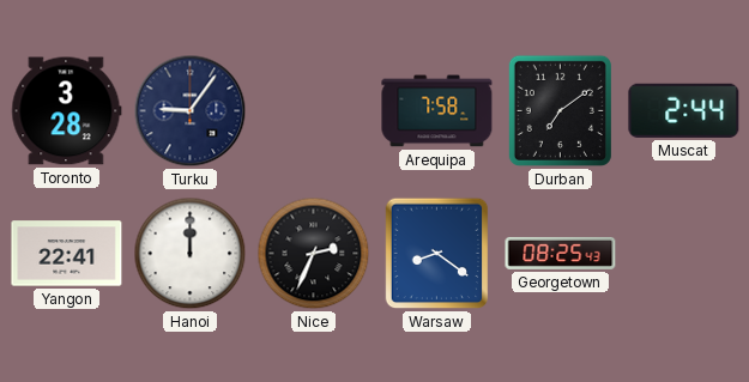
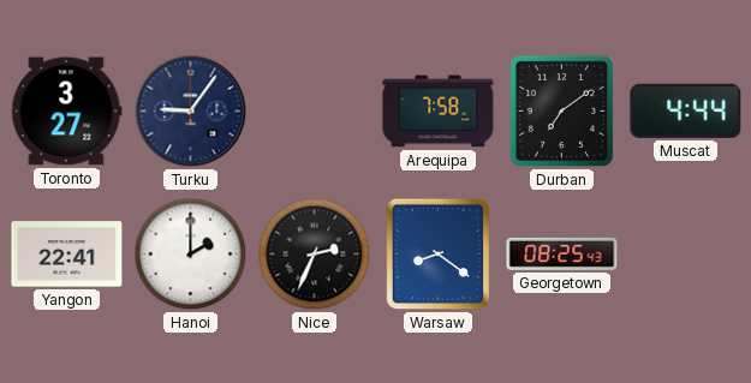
Toronto: 3:28 -> 3:27
Muscat: 2:44 -> 4:44
Hanoi: 12:00 -> 2:00
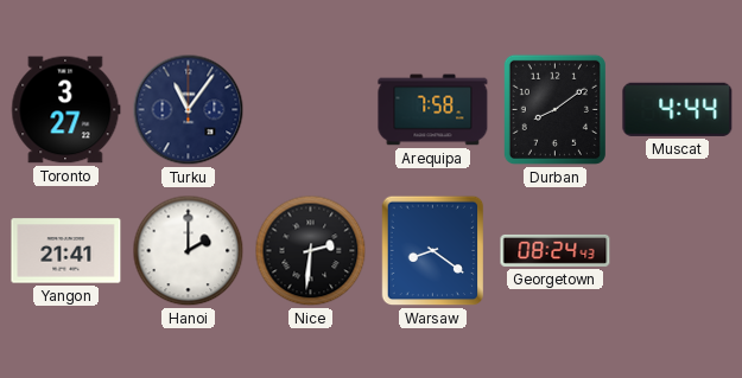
Turku: 9:06 -> 11:06
Durban: 7:09 -> 8:09
Yangon: 22:41 -> 21:41
Nice: 2:34 -> 2:31
Georgetown: 08:25 -> 08:24
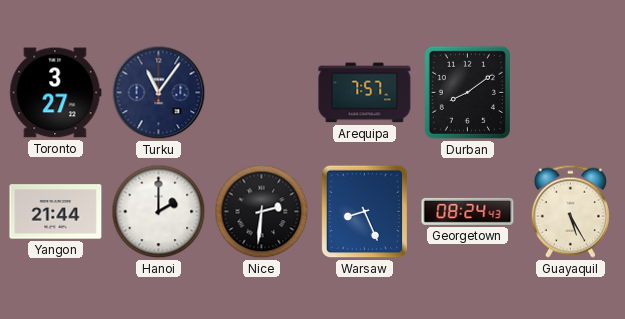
Arequipa: 7:58 -> 7:57
Muscat: 4:44 -> none
Yangon: 21:41 -> 21:44
Warsaw: 8:21 -> 8:26
Guayaquil: none -> 5:25
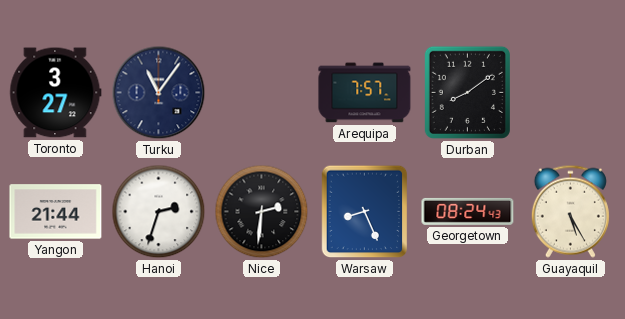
Hanoi: 2:00 -> 2:33
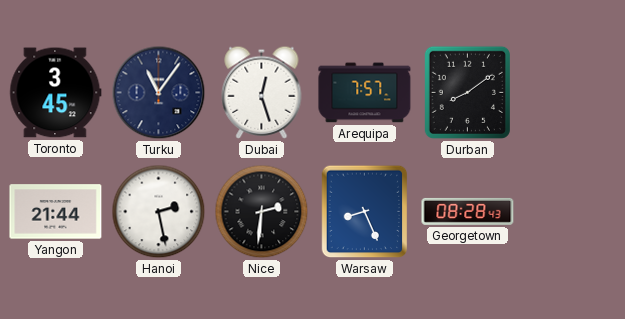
Toronto: 3:27 -> 3:45
Dubai: none -> 12:27
Hanoi: 2:33 -> 2:28
Georgetown: 08:24 -> 08:28
Guayaquil: 5:25 -> none
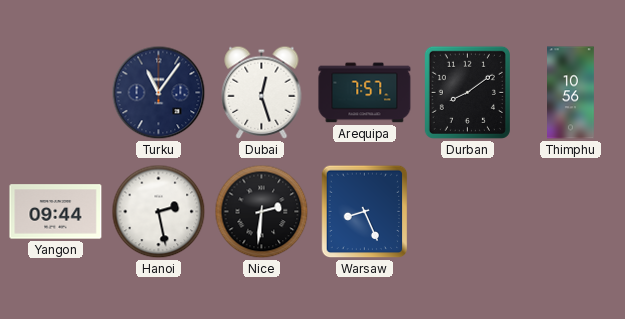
Toronto: 3:45 -> none
Thimphu: none -> 10:56
Yangon: 21:44 -> 09:44
Georgetown: 08:28 -> none
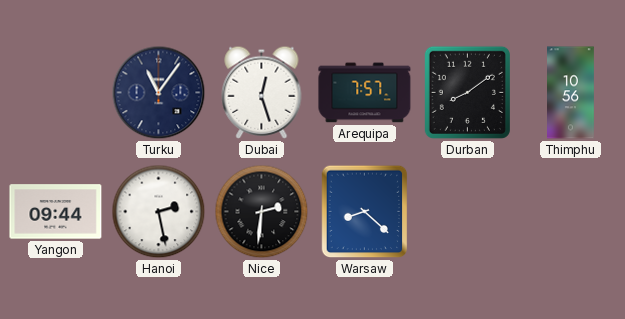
Warsaw: 8:26 -> 8:22
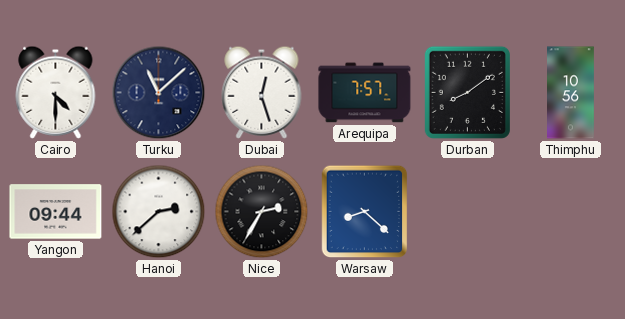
Cairo: none -> 4:30
Turku: 11:06 -> 11:08
Hanoi: 2:28 -> 2:38
Nice: 2:31 -> 2:35
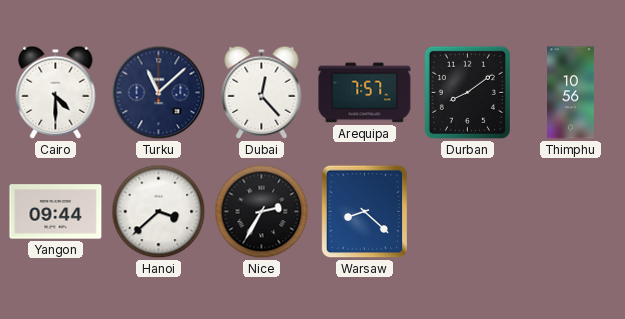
Dubai: 12:27 -> 12:23
Hanoi: 2:38 -> 3:38
